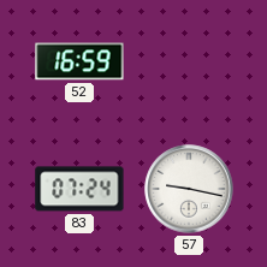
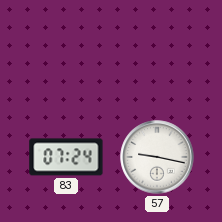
52: 16:59 -> none
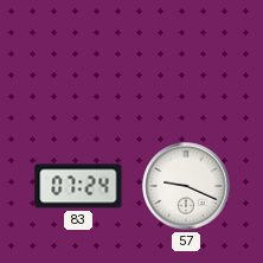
57: 9:17 -> 9:19
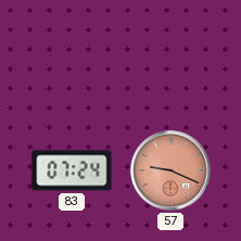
57 dial: white -> salmon
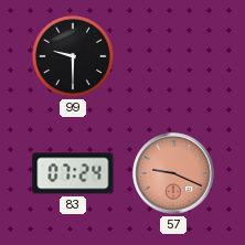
99: none -> 9:30
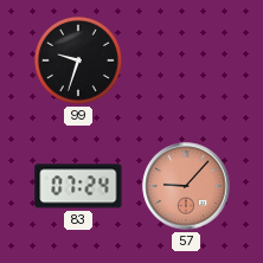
99: 9:30 -> 9:33
57: 9:19 -> 9:07
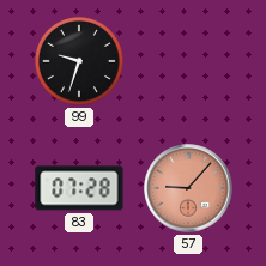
83: 07:24 -> 07:28
